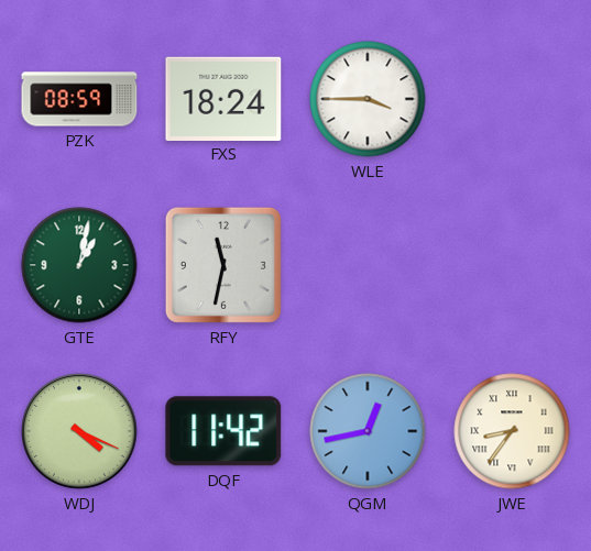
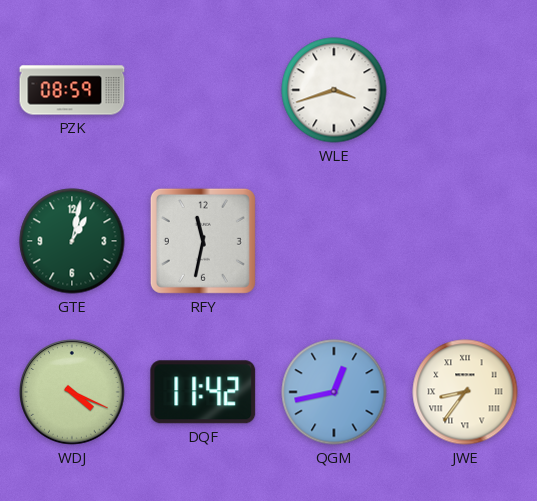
FXS: 18:24 -> none
WLE: 3:45 -> 3:42
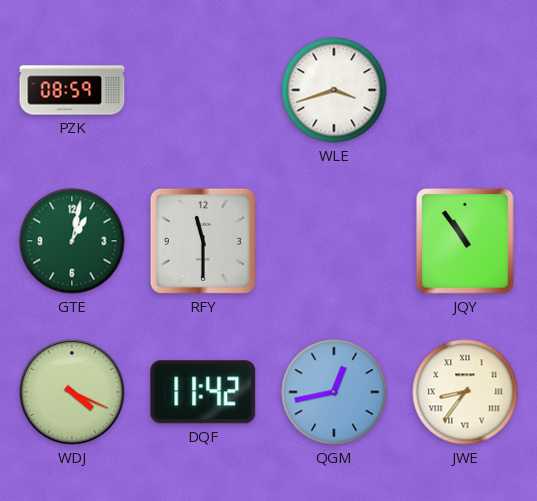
RFY: 11:32 -> 11:30
JQY: none -> 10:54
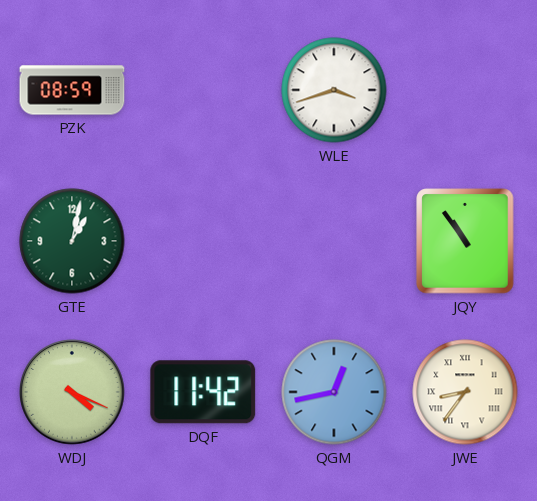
RFY: 11:30 -> none
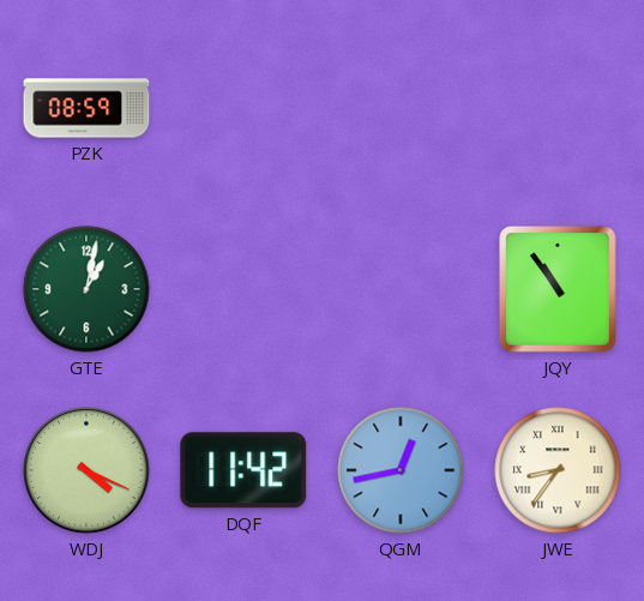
WLE: 3:42 -> none
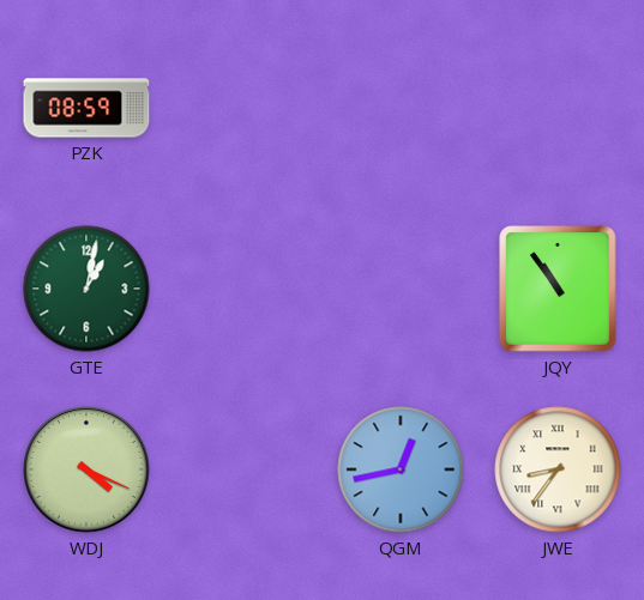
DQF: 11:42 -> none
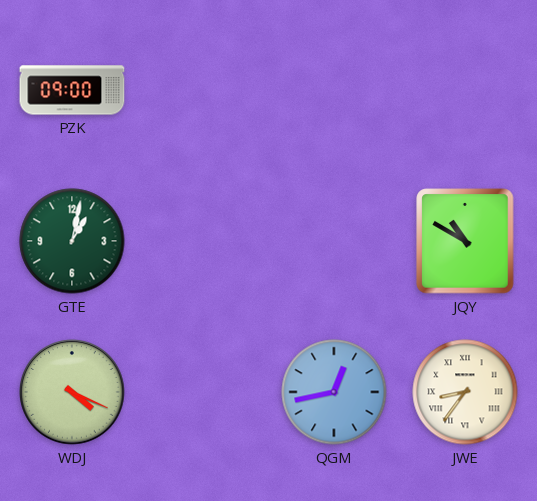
PZK: 08:59 -> 09:00
JQY: 10:54 -> 10:50
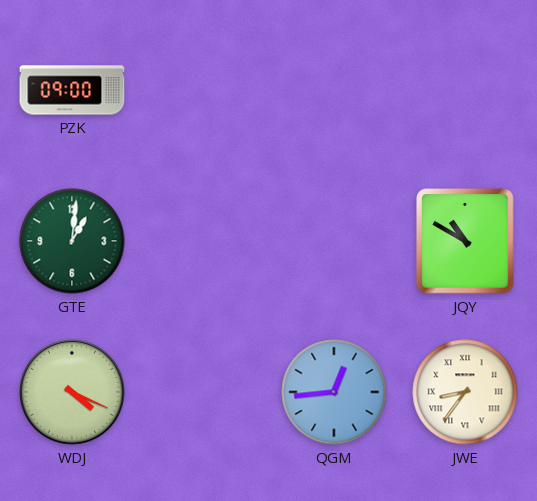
GTE: 1:02 -> 1:01
QGM: 12:43 -> 12:44
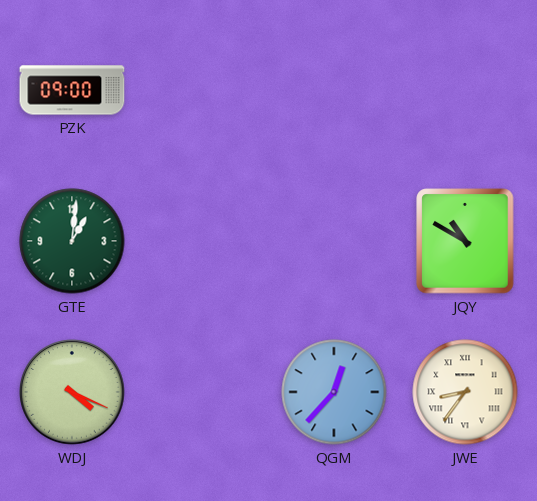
QGM: 12:44 -> 12:37
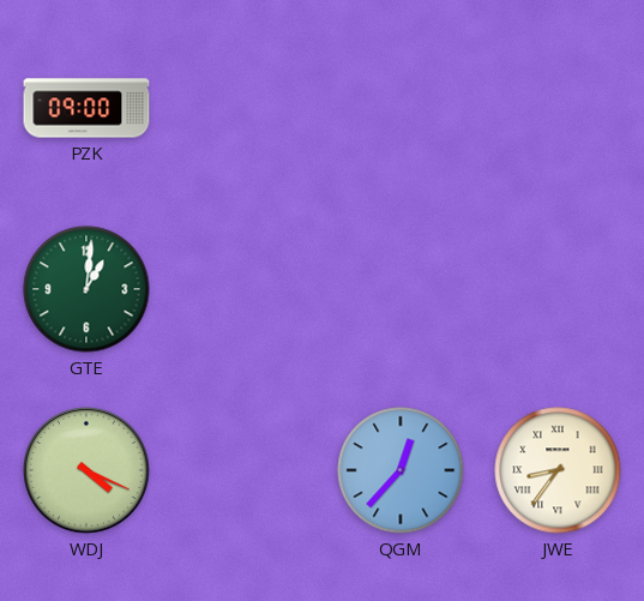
JQY: 10:50 -> none
